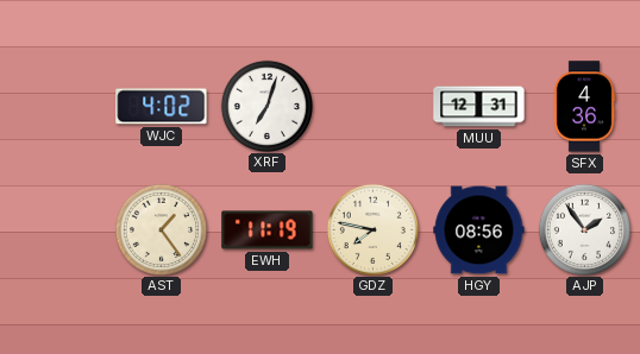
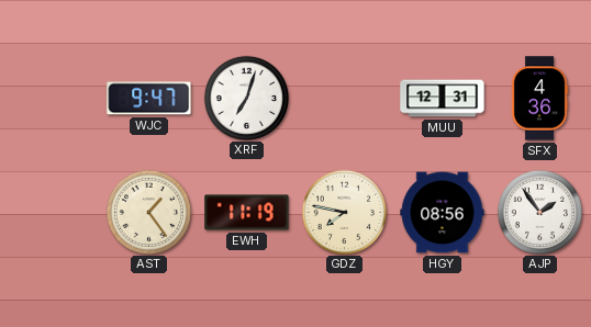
WJC: 4:02 -> 9:47
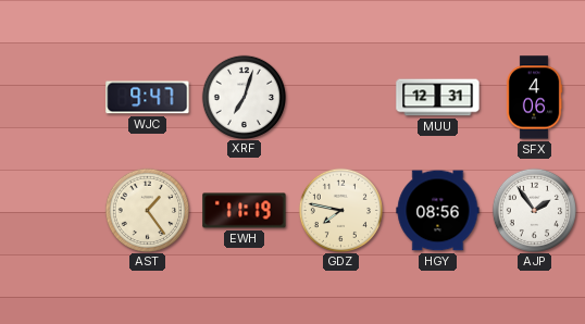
SFX: 4:36 -> 4:06
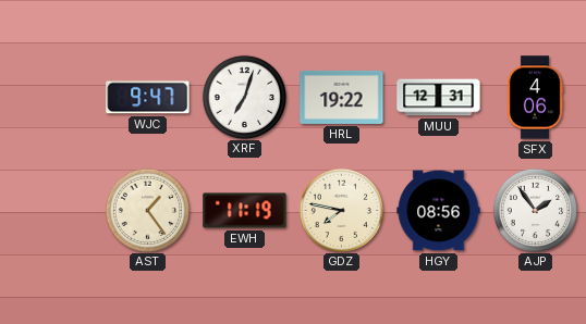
HRL: none -> 19:22
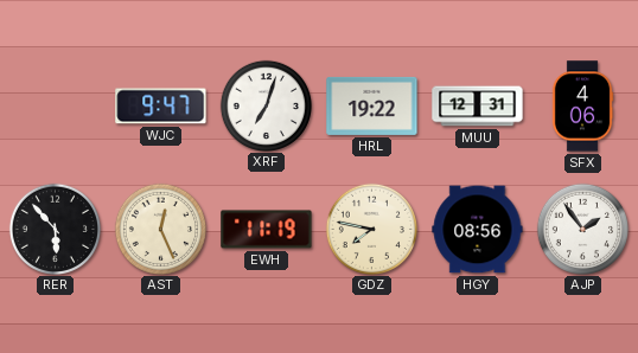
RER: none -> 5:53
AST: 1:24 -> 12:26
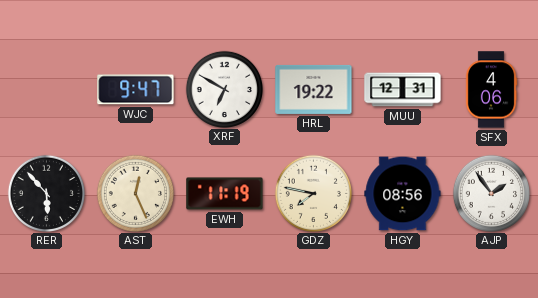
XRF: 7:03 -> 6:50
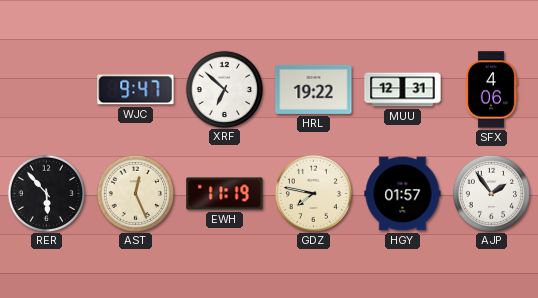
XRF: 6:50 -> 6:52
HGY: 08:56 -> 01:57
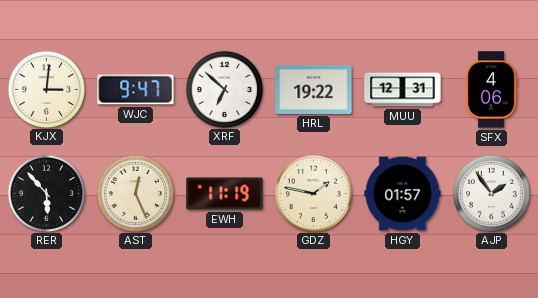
KJX: none -> 3:01
GDZ: 7:47 -> 1:47
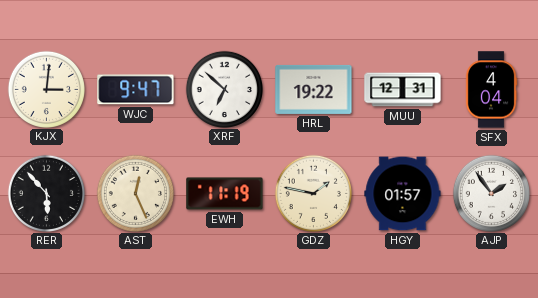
SFX: 4:06 -> 4:04
